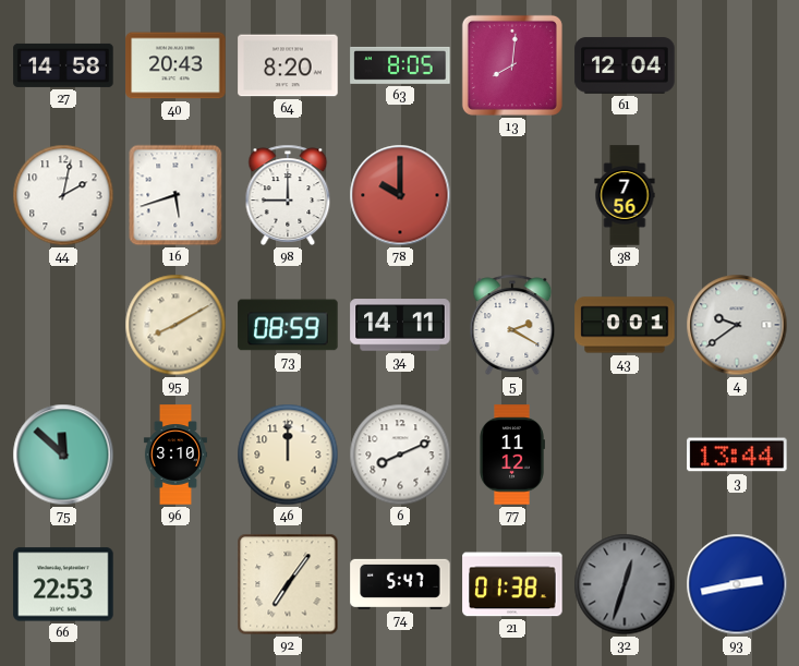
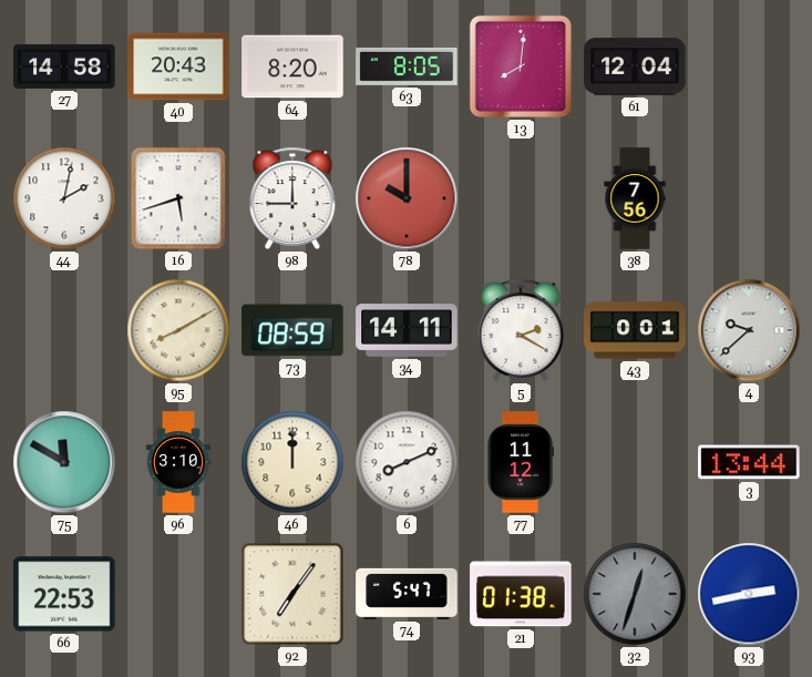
4: 9:39 -> 9:38
75: 11:52 -> 11:50
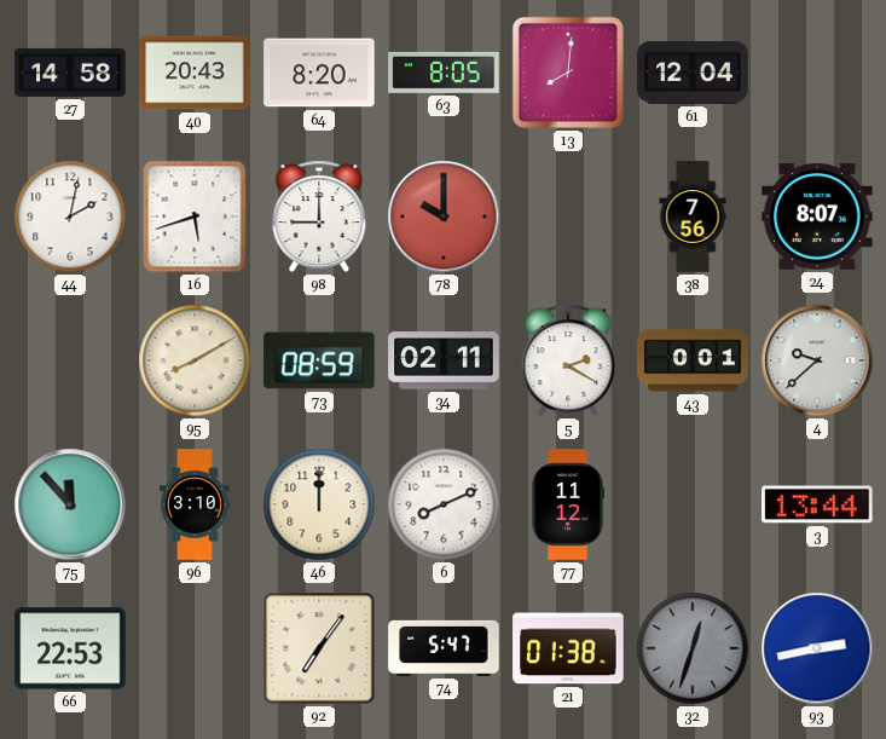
24: none -> 8:07
34: 14:11 -> 02:11
75: 11:50 -> 11:53
